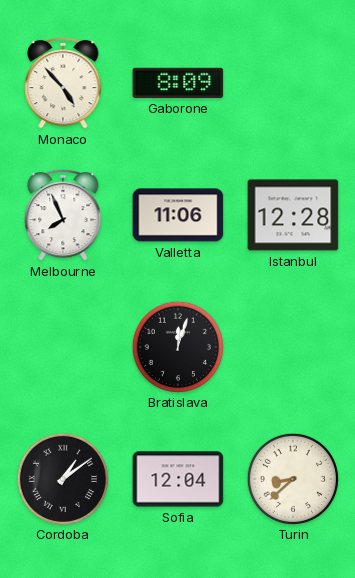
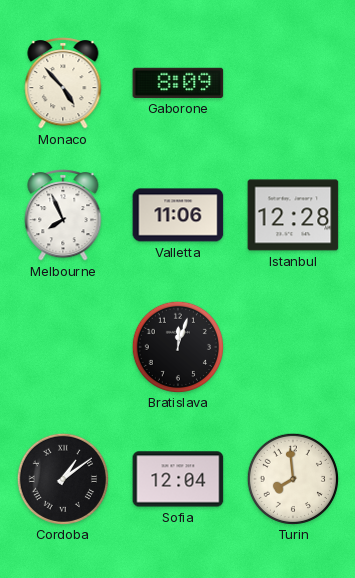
Turin: 8:38 -> 7:59
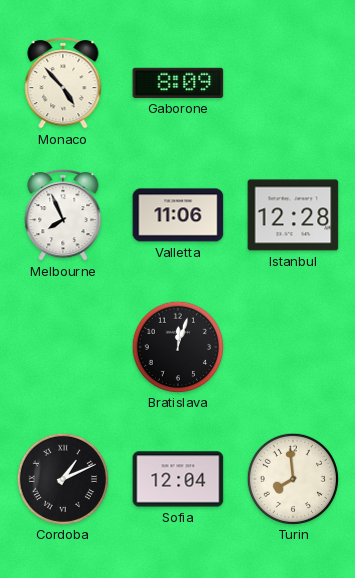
Cordoba: 1:09 -> 1:11
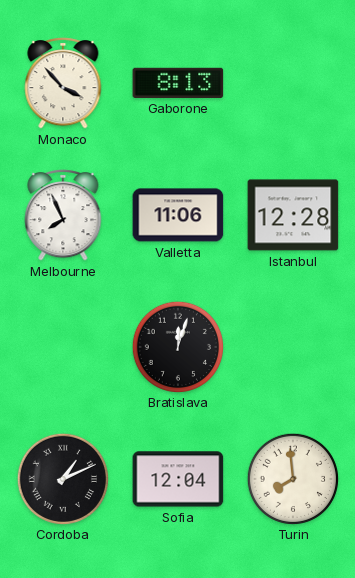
Monaco: 4:53 -> 3:53
Gaborone: 8:09 -> 8:13
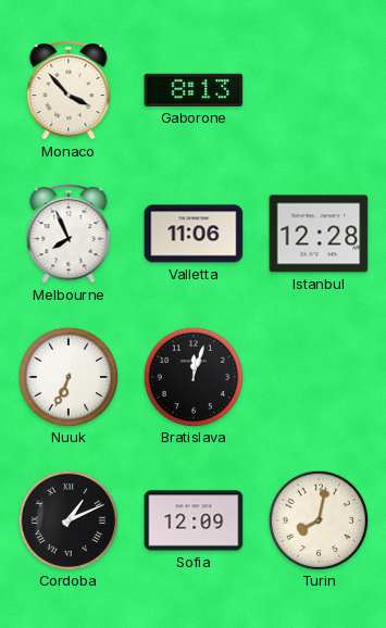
Nuuk: none -> 6:34
Sofia: 12:04 -> 12:09
Turin: 7:59 -> 8:02
